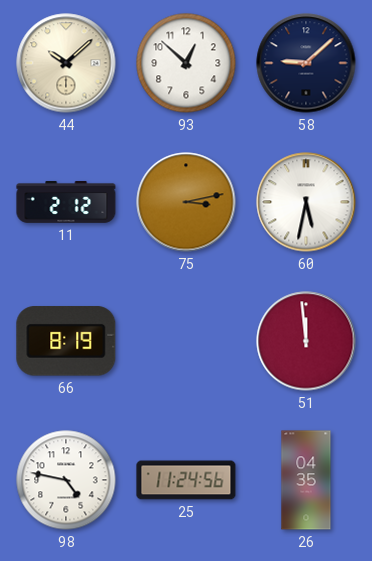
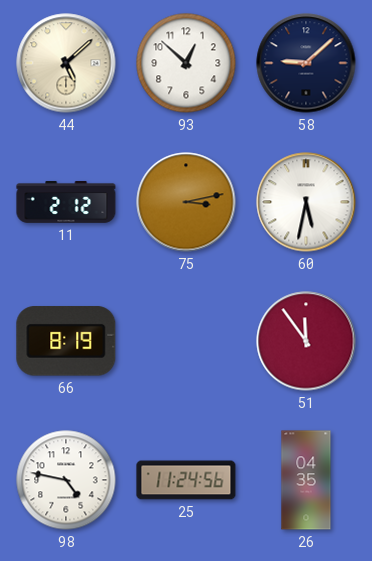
44: 10:08 -> 5:08
51: 11:59 -> 11:54
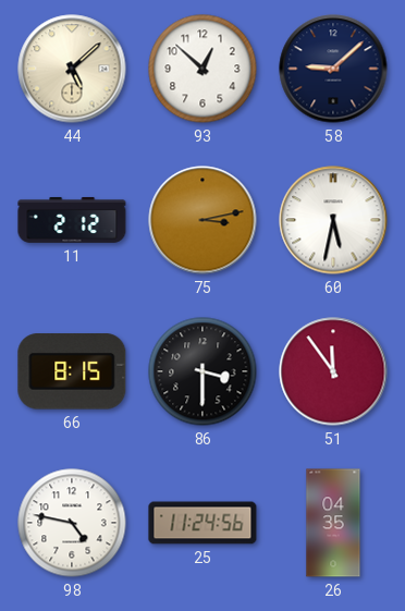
66: 8:19 -> 8:15
86: none -> 3:30
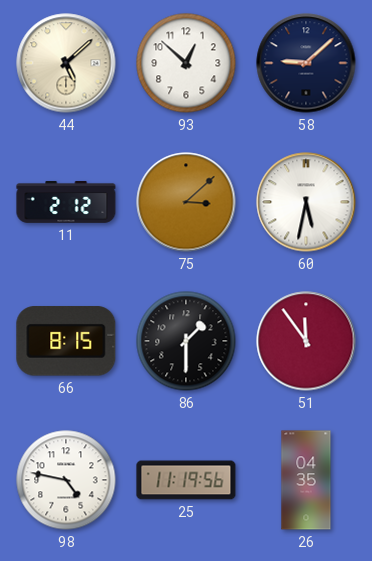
75: 3:13 -> 3:08
86: 3:30 -> 1:30
25: 11:24 -> 11:19
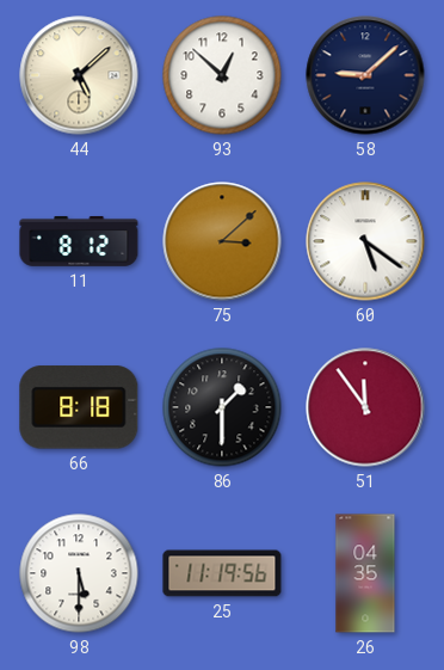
11: 2:12 -> 8:12
60: 5:32 -> 5:21
66: 8:15 -> 8:18
98: 4:47 -> 5:30
